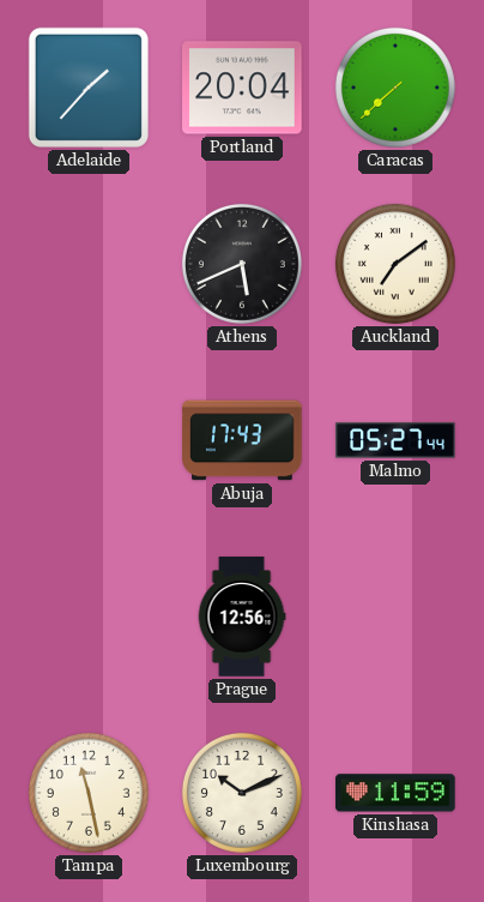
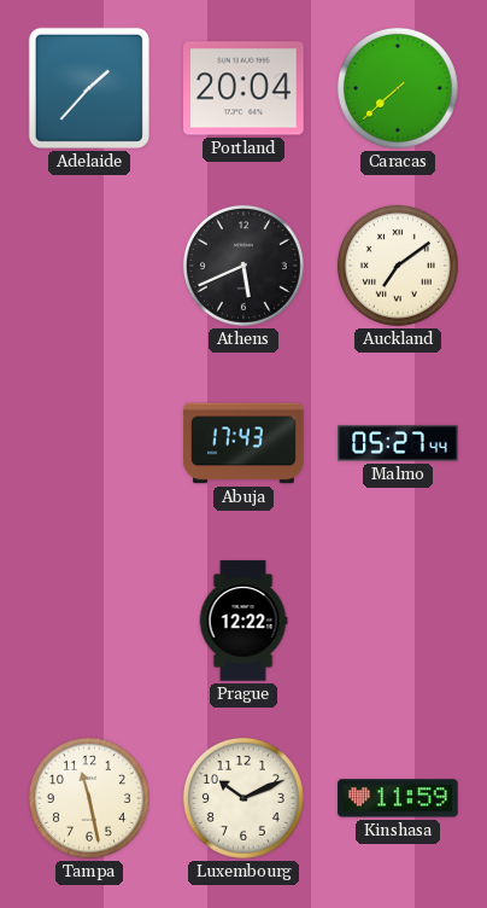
Prague: 12:56 -> 12:22
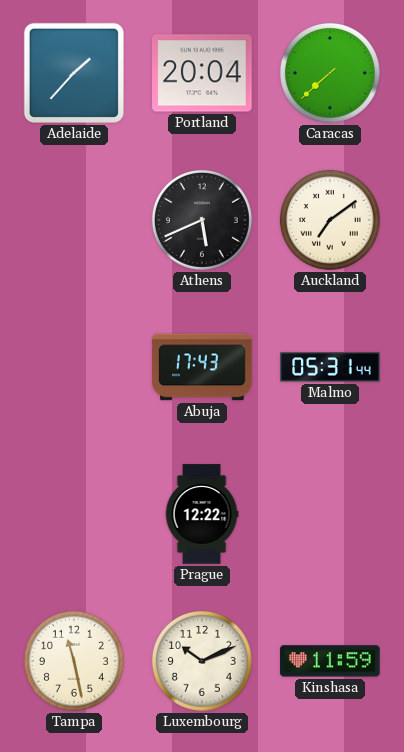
Malmo: 05:27 -> 05:31
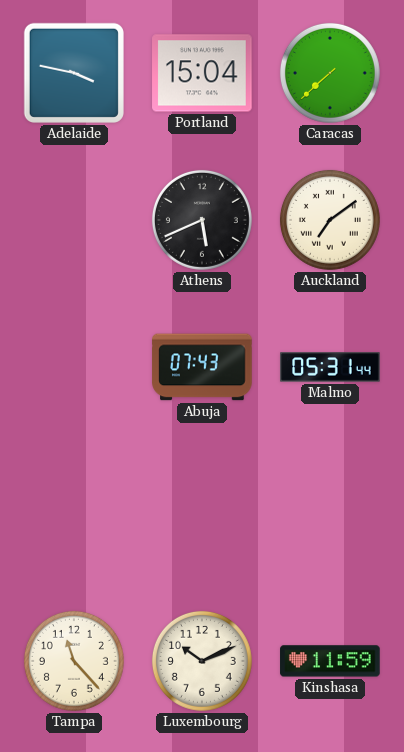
Adelaide: 1:37 -> 3:47
Portland: 20:04 -> 15:04
Abuja: 17:43 -> 07:43
Prague: 12:22 -> none
Tampa: 11:28 -> 11:23
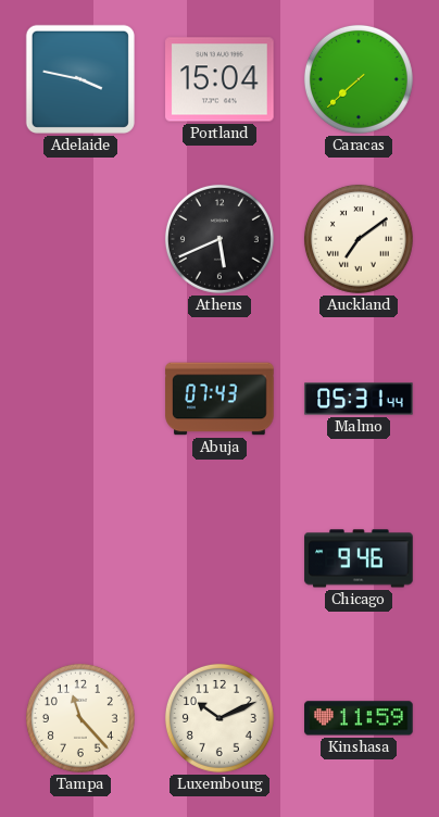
Chicago: none -> 9:46
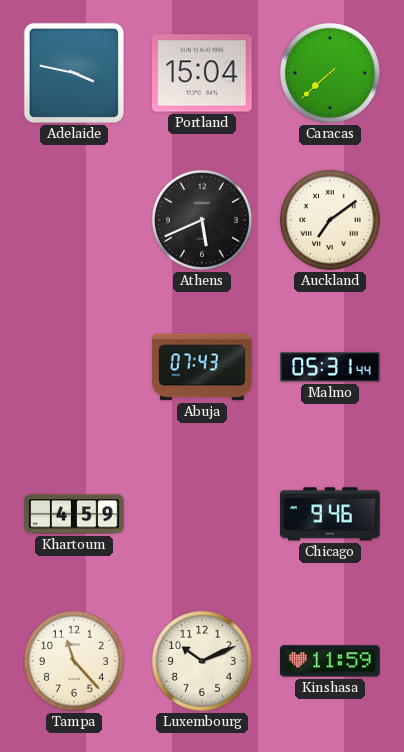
Khartoum: none -> 4:59
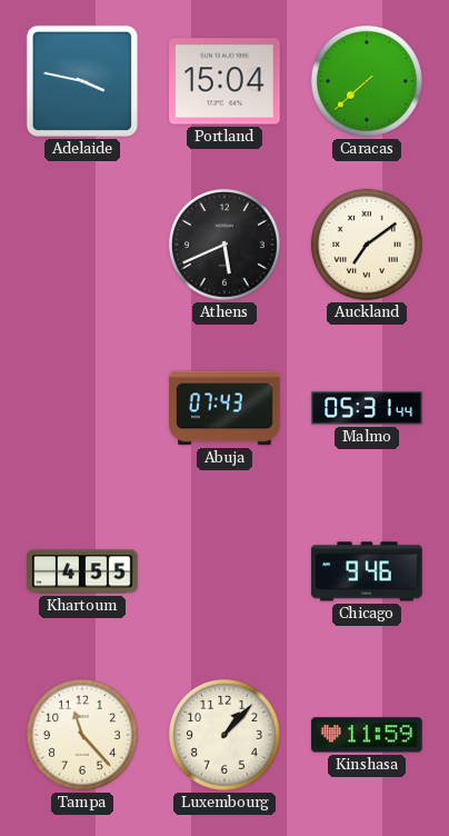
Khartoum: 4:59 -> 4:55
Luxembourg: 10:11 -> 1:07
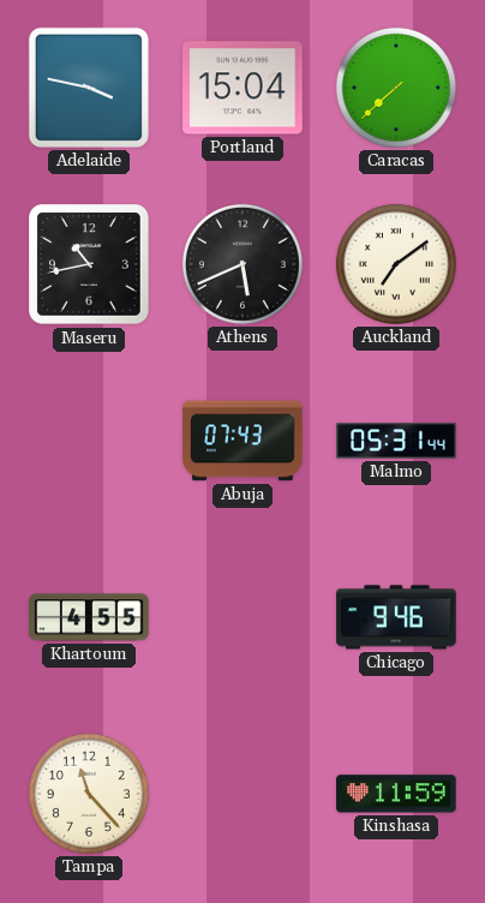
Maseru: none -> 10:43
Luxembourg: 1:07 -> none
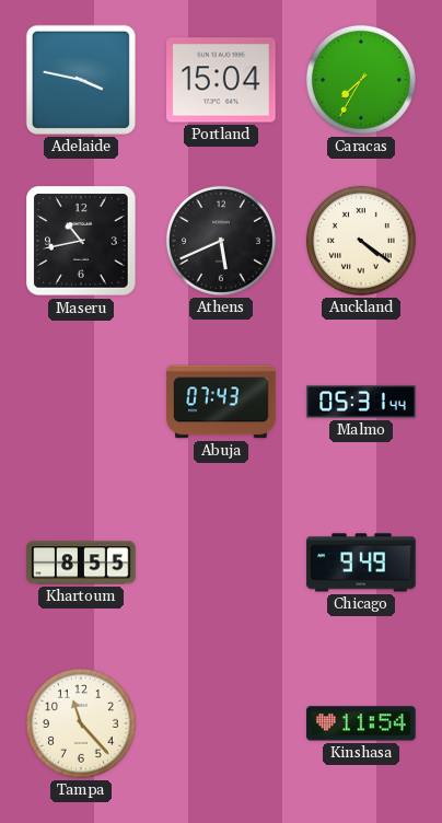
Caracas: 7:38 -> 7:35
Auckland: 7:09 -> 4:21
Khartoum: 4:55 -> 8:55
Chicago: 9:46 -> 9:49
Kinshasa: 11:59 -> 11:54
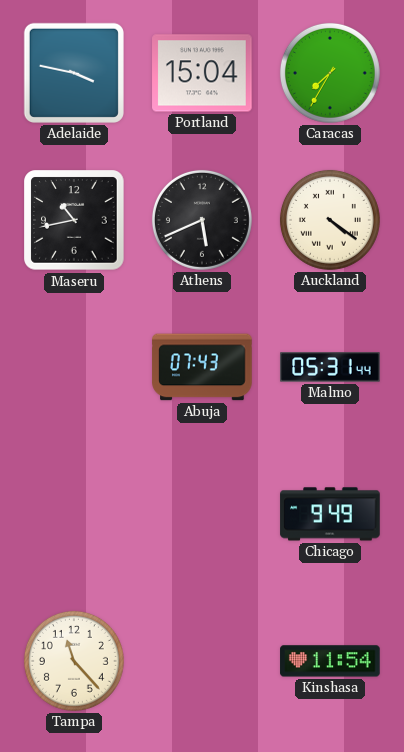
Khartoum: 8:55 -> none
